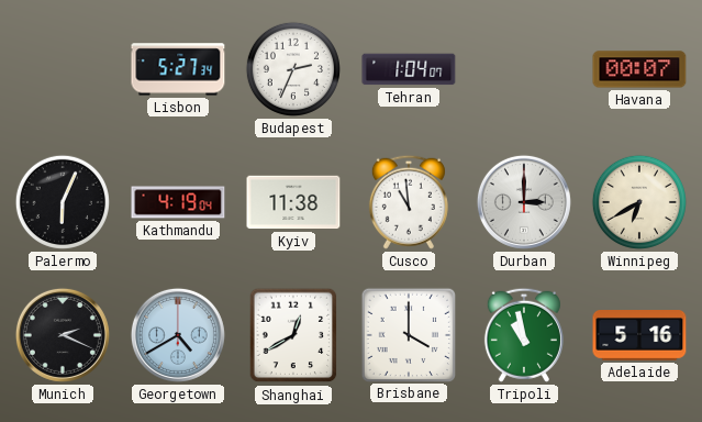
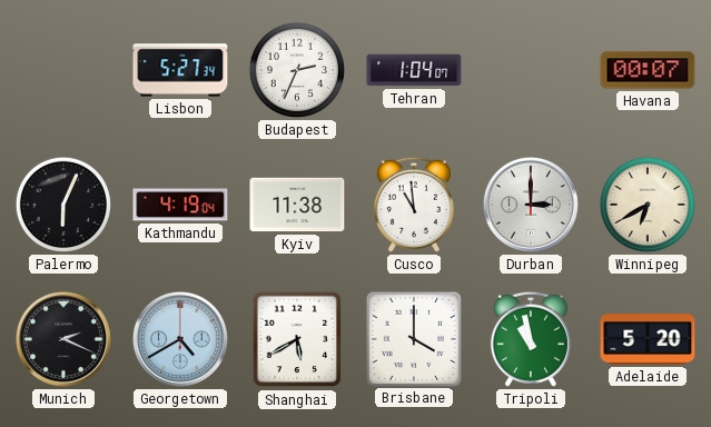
Shanghai: 12:40 -> 5:40
Adelaide: 5:16 -> 5:20
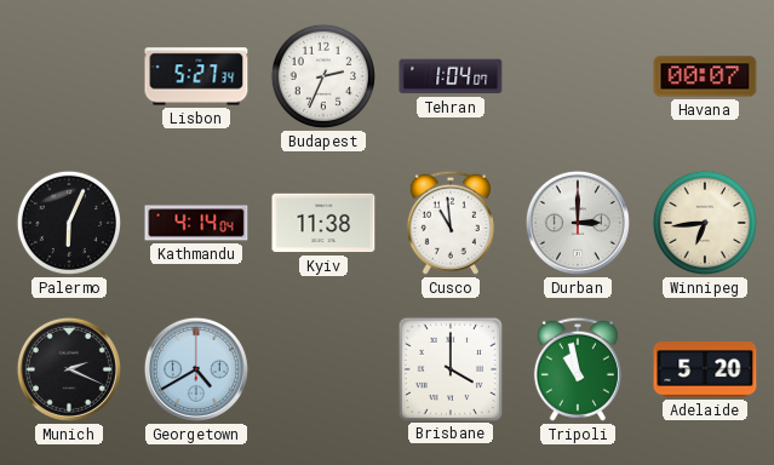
Kathmandu: 4:19 -> 4:14
Winnipeg: 6:40 -> 6:44
Shanghai: 5:40 -> none
